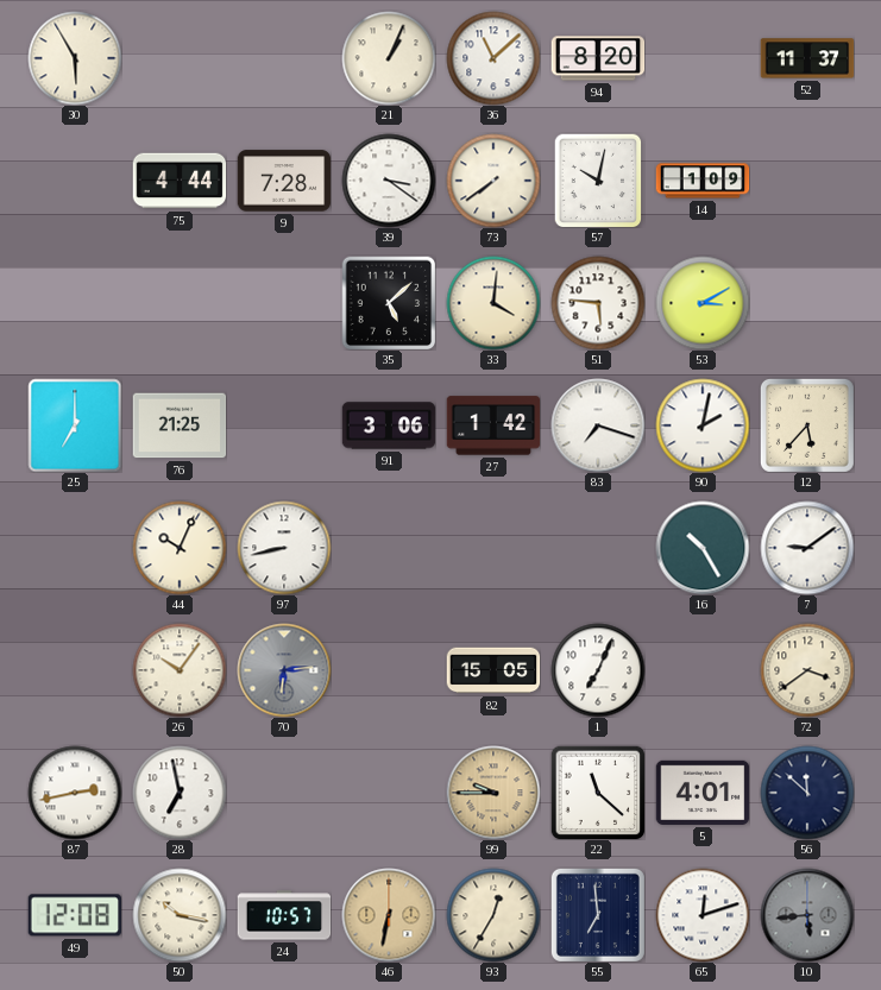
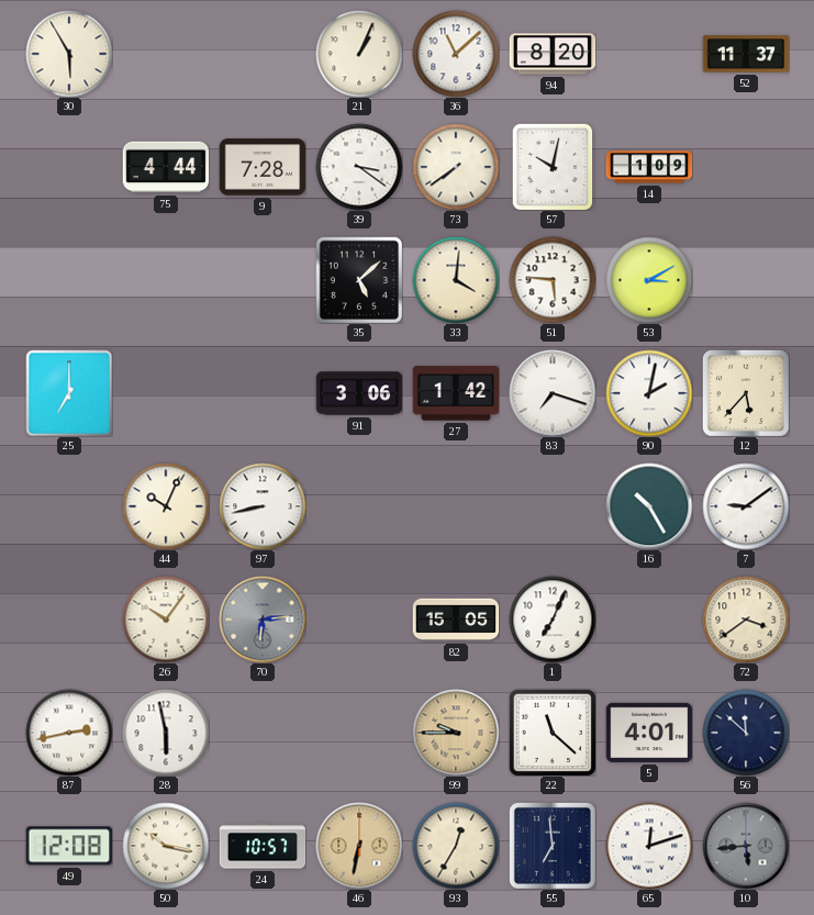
76: 21:25 -> none
28: 6:58 -> 5:58
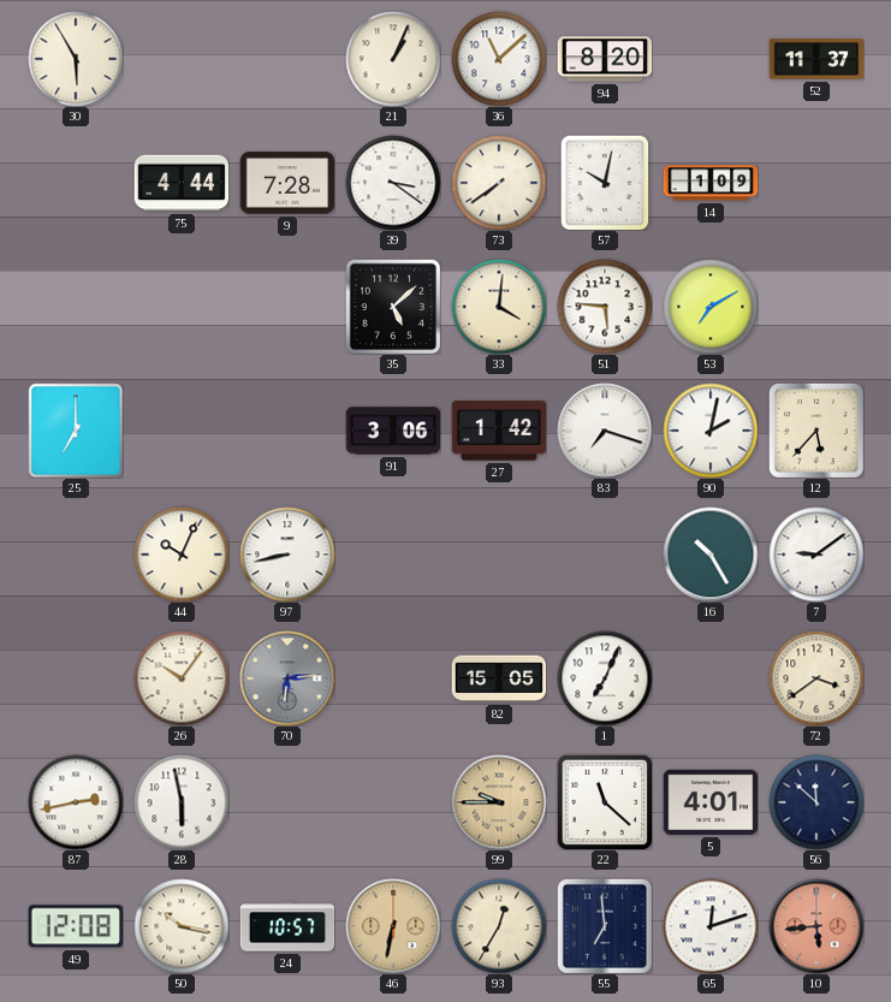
53: 3:10 -> 7:10
10 dial: grey -> salmon
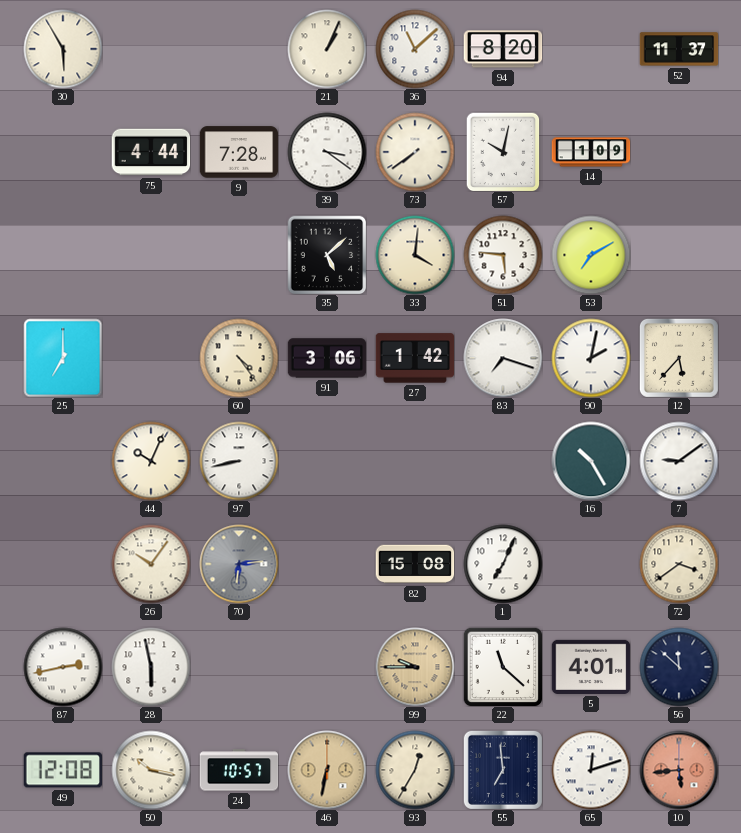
60: none -> 4:24
82: 15:05 -> 15:08
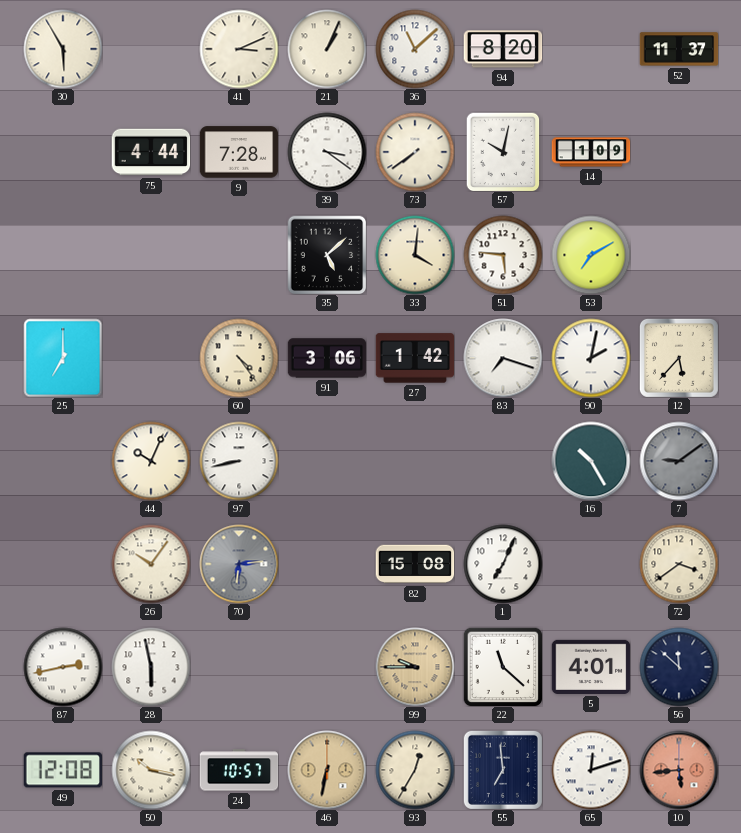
41: none -> 3:11
7 dial: white -> grey
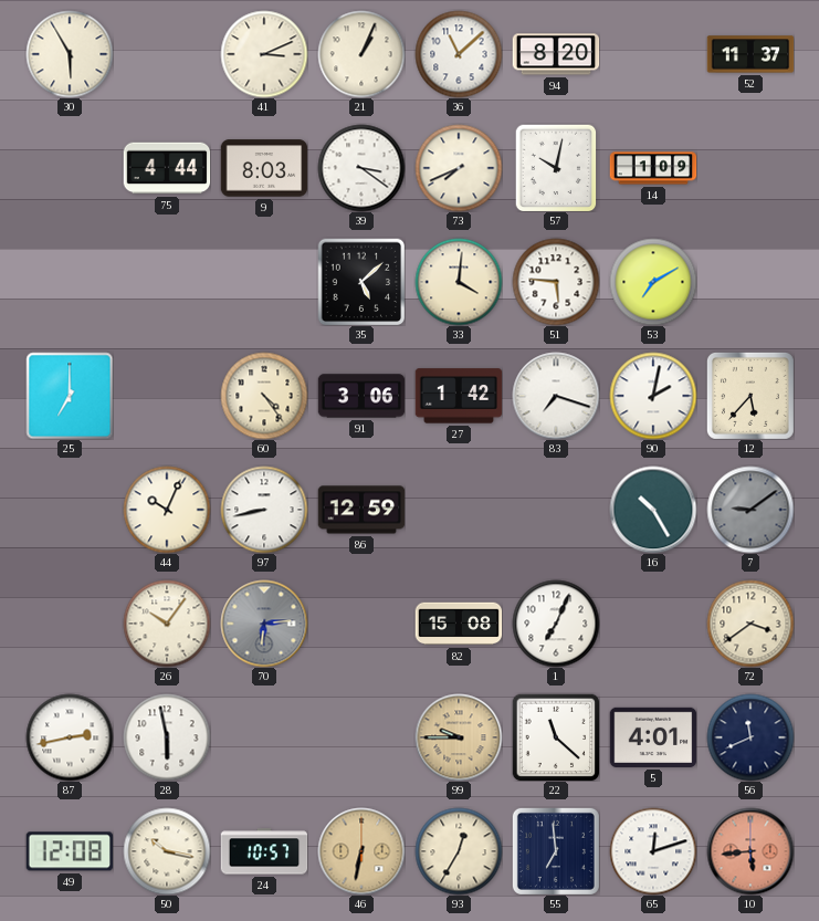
9: 7:28 -> 8:03
73: 7:39 -> 7:41
86: none -> 12:59
56: 11:52 -> 11:41
